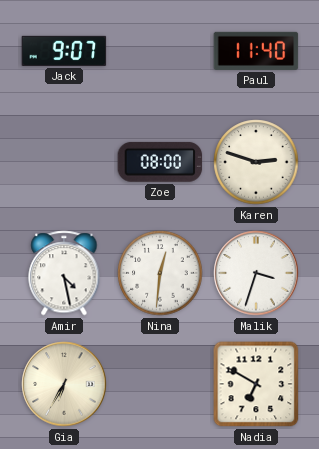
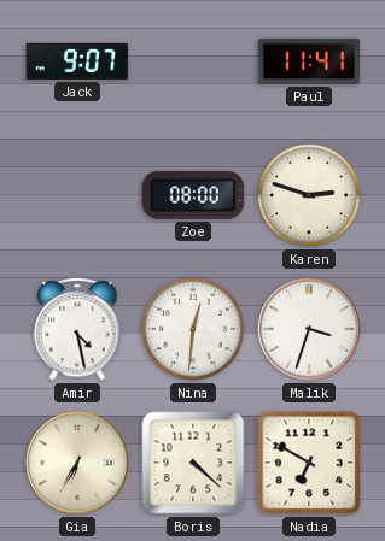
Paul: 11:40 -> 11:41
Boris: none -> 4:22
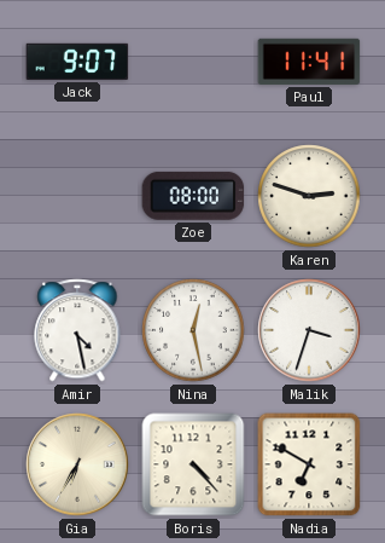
Nina: 12:31 -> 12:28
Boris: 4:22 -> 4:23
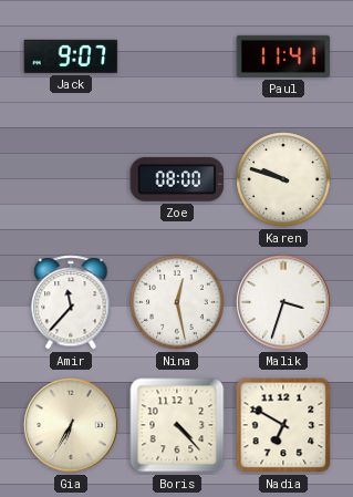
Karen: 2:48 -> 9:48
Amir: 4:28 -> 11:37
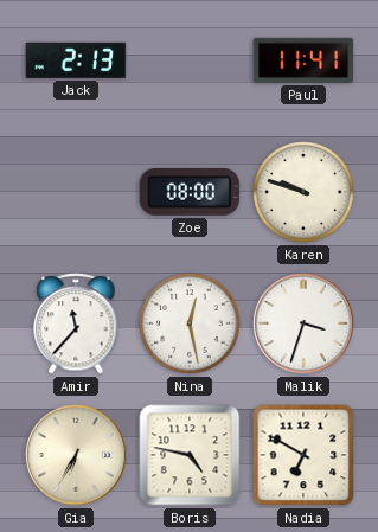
Jack: 9:07 -> 2:13
Boris: 4:23 -> 4:47
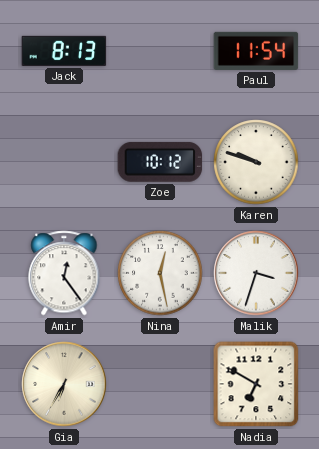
Jack: 2:13 -> 8:13
Paul: 11:41 -> 11:54
Zoe: 08:00 -> 10:12
Amir: 11:37 -> 12:24
Boris: 4:47 -> none
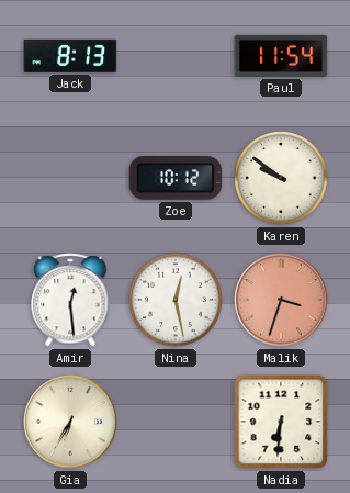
Karen: 9:48 -> 9:51
Amir: 12:24 -> 12:29
Malik dial: white -> salmon
Nadia: 6:50 -> 6:31
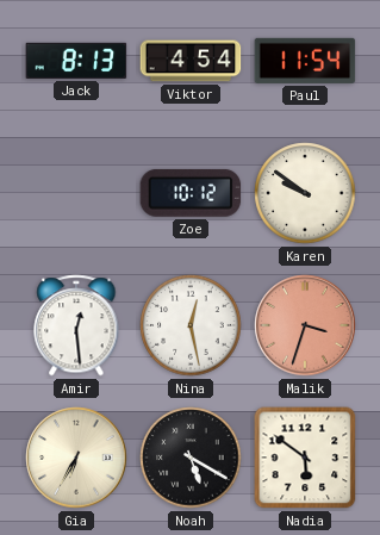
Viktor: none -> 4:54
Noah: none -> 5:20
Nadia: 6:31 -> 5:51
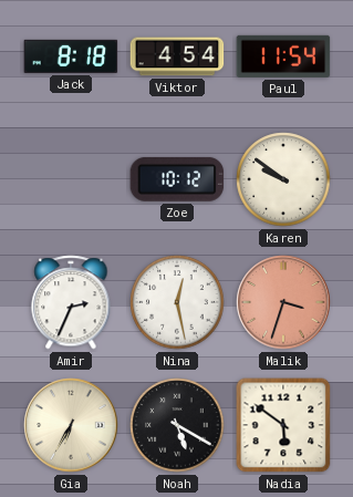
Jack: 8:13 -> 8:18
Amir: 12:29 -> 2:34
